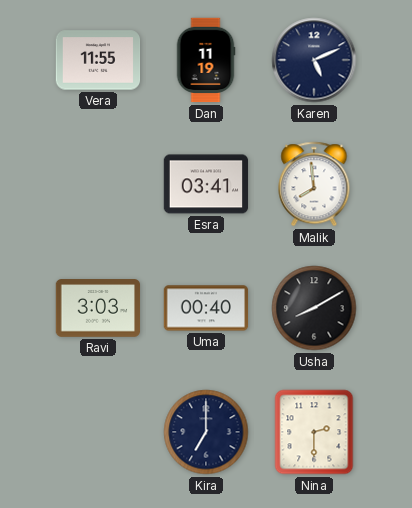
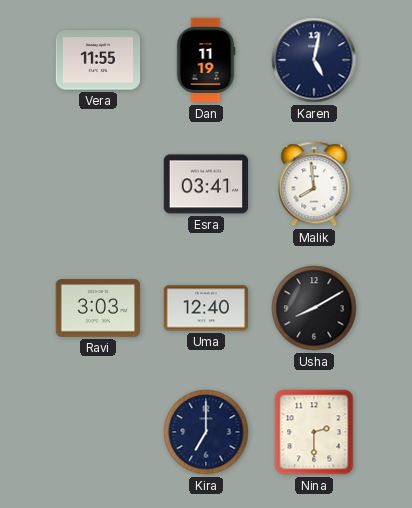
Karen: 5:11 -> 5:02
Uma: 00:40 -> 12:40
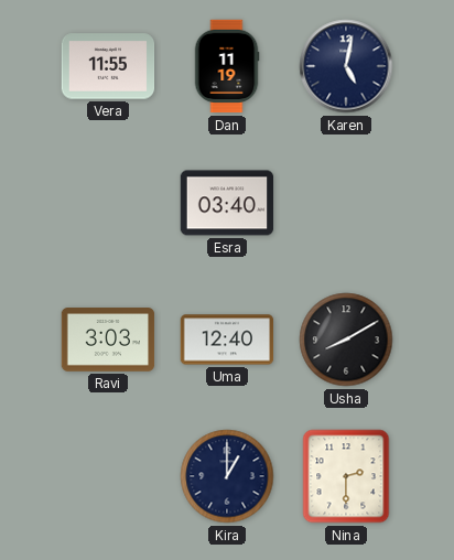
Esra: 03:41 -> 03:40
Malik: 7:59 -> none
Kira: 7:00 -> 1:00
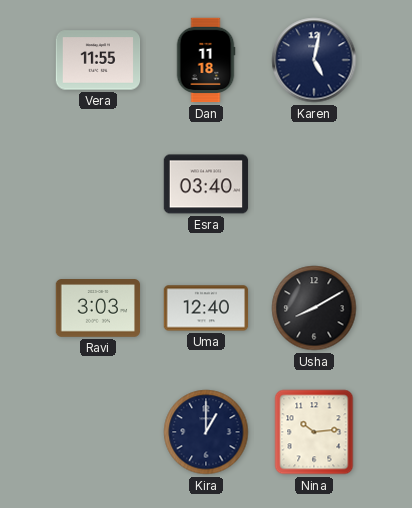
Dan: 11:19 -> 11:18
Nina: 2:30 -> 10:14
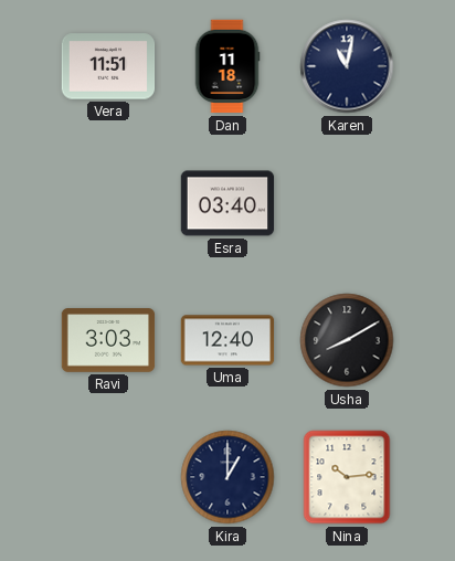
Vera: 11:55 -> 11:51
Karen: 5:02 -> 11:02
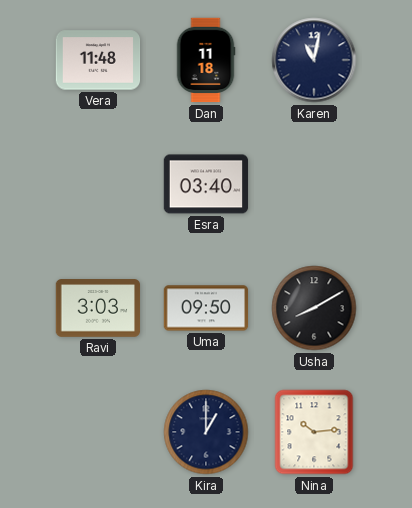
Vera: 11:51 -> 11:48
Uma: 12:40 -> 09:50
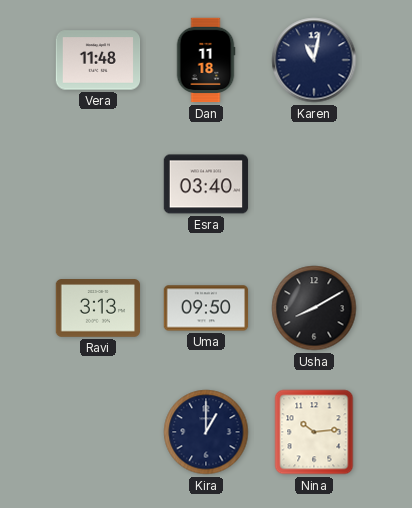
Ravi: 3:03 -> 3:13
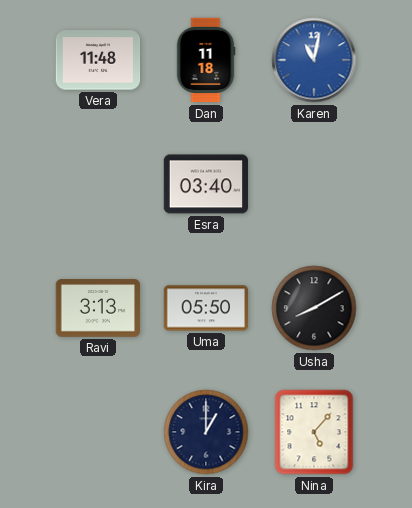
Karen dial: navy -> blue
Uma: 09:50 -> 05:50
Nina: 10:14 -> 5:07
